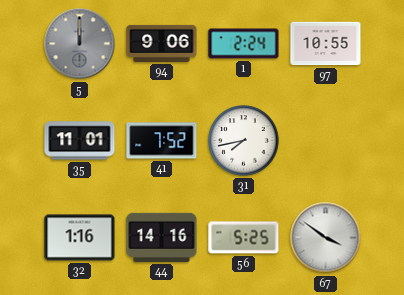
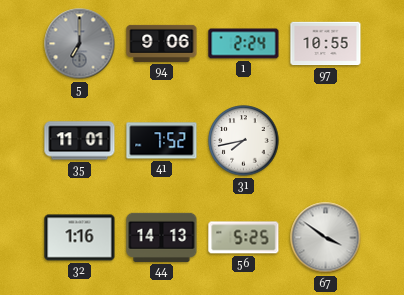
5: 12:00 -> 7:00
44: 14:16 -> 14:13
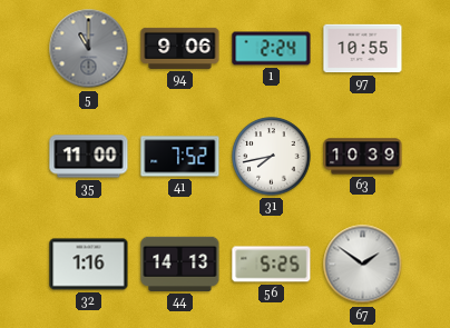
5: 7:00 -> 11:00
35: 11:01 -> 11:00
63: none -> 10:39
67: 3:51 -> 1:51
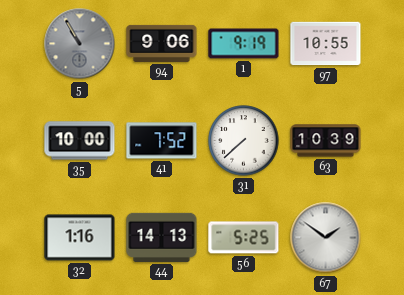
5: 11:00 -> 10:55
1: 2:24 -> 9:19
35: 11:00 -> 10:00
31: 7:43 -> 7:38
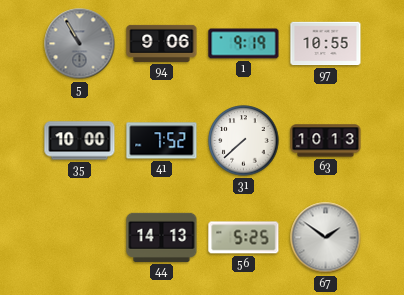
63: 10:39 -> 10:13
32: 1:16 -> none
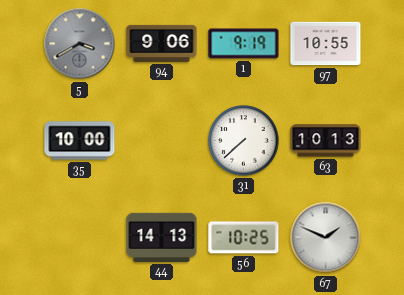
5: 10:55 -> 3:40
41: 7:52 -> none
56: 5:25 -> 10:25
67: 1:51 -> 1:49
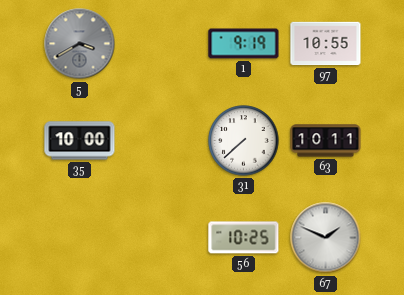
94: 9:06 -> none
63: 10:13 -> 10:11
44: 14:13 -> none
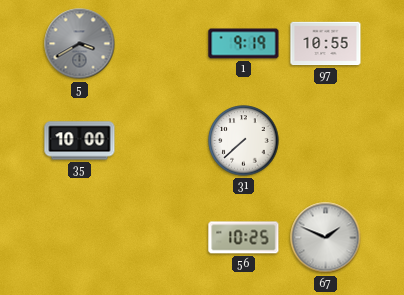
63: 10:11 -> none
